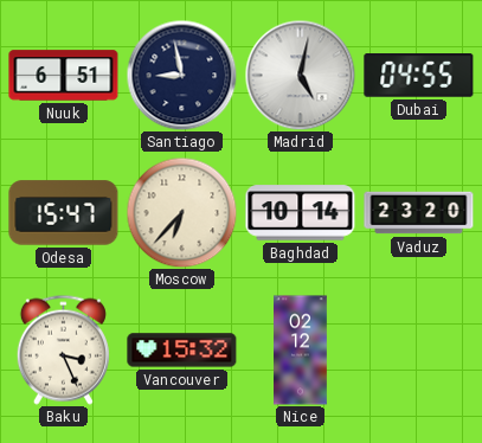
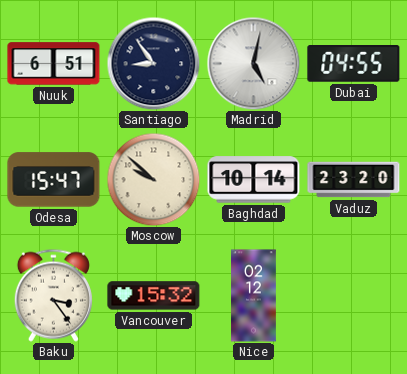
Santiago: 8:58 -> 8:54
Moscow: 6:37 -> 9:52
Baku: 3:26 -> 3:24
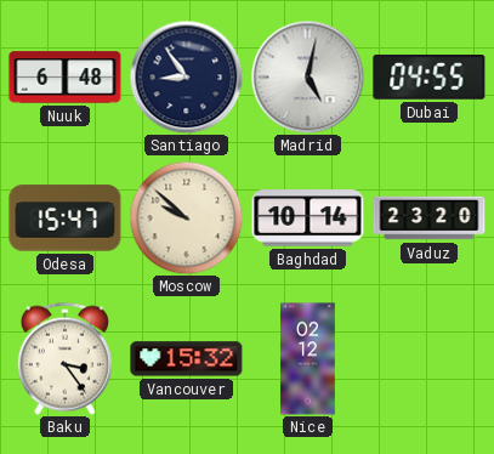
Nuuk: 6:51 -> 6:48
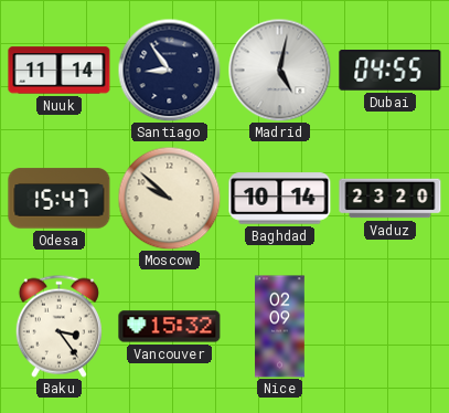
Nuuk: 6:48 -> 11:14
Nice: 02:12 -> 02:09
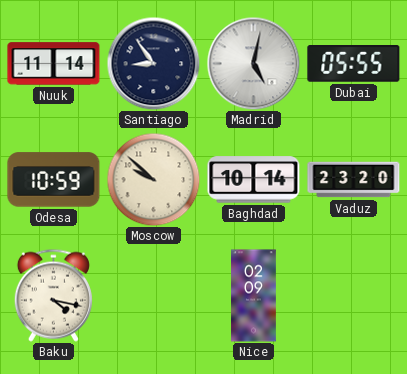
Dubai: 04:55 -> 05:55
Odesa: 15:47 -> 10:59
Baku: 3:24 -> 4:17
Vancouver: 15:32 -> none
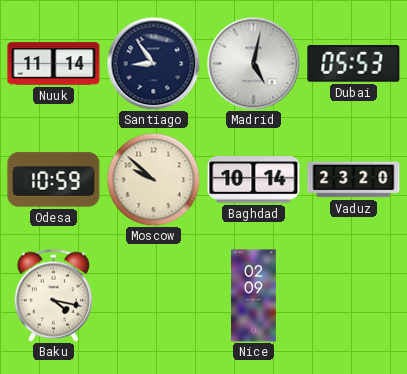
Dubai: 05:55 -> 05:53
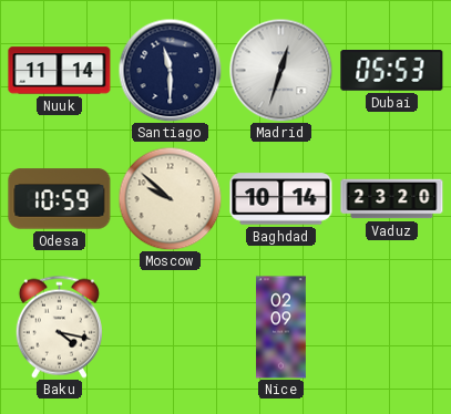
Santiago: 8:54 -> 11:30
Madrid: 5:02 -> 12:33
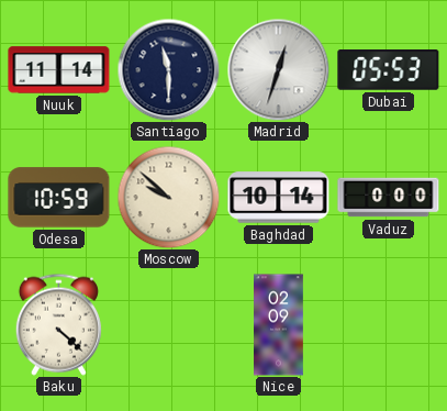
Vaduz: 23:20 -> 0:00
Baku: 4:17 -> 4:22
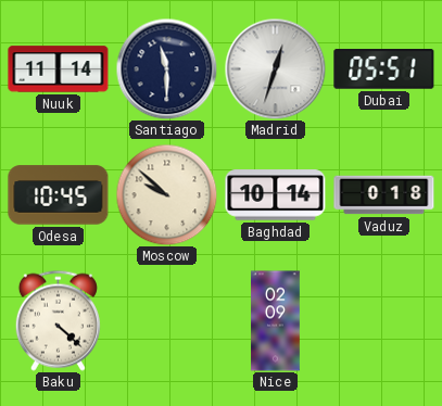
Dubai: 05:53 -> 05:51
Odesa: 10:59 -> 10:45
Vaduz: 0:00 -> 0:18
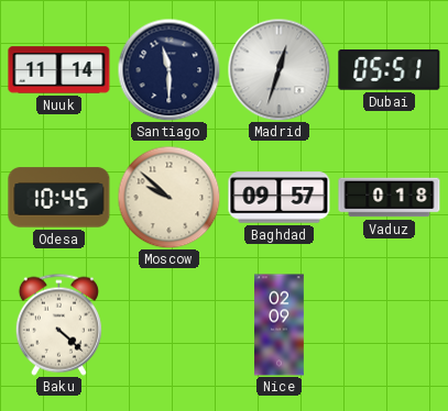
Baghdad: 10:14 -> 09:57
